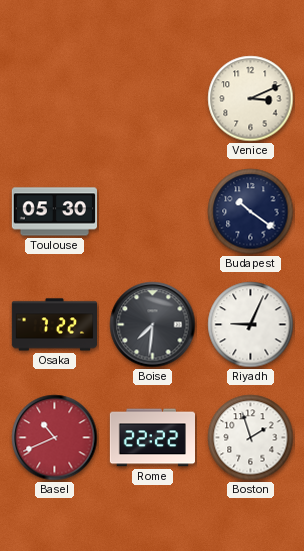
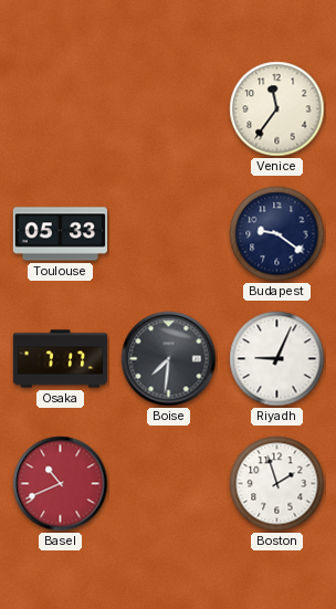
Venice: 3:11 -> 11:36
Toulouse: 05:30 -> 05:33
Budapest: 10:21 -> 9:21
Osaka: 7:22 -> 7:17
Rome: 22:22 -> none
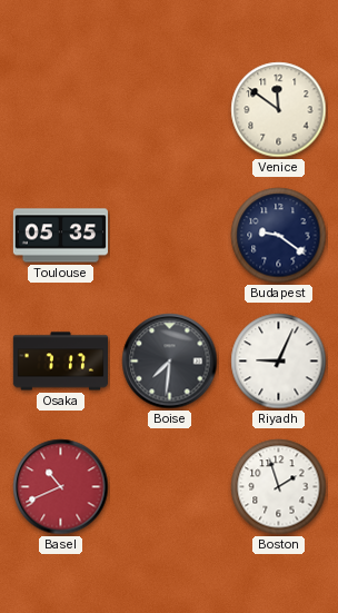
Venice: 11:36 -> 11:51
Toulouse: 05:33 -> 05:35
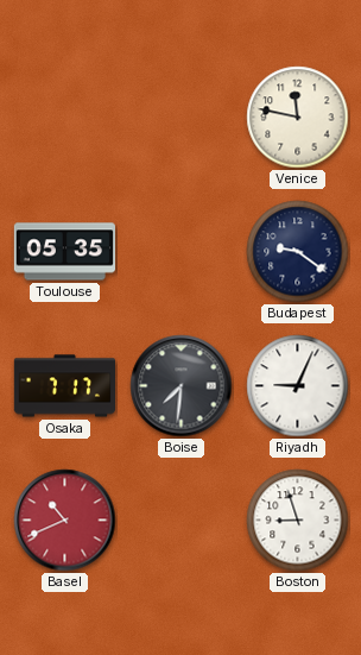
Venice: 11:51 -> 11:47
Boston: 1:57 -> 8:57
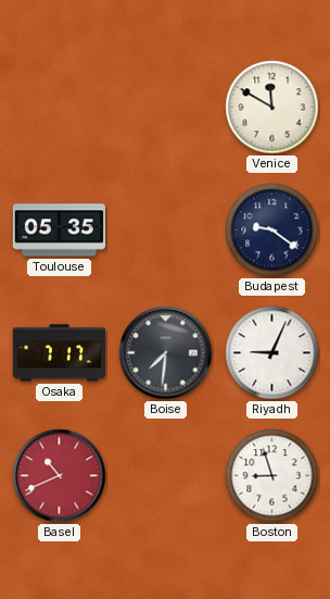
Venice: 11:47 -> 11:50
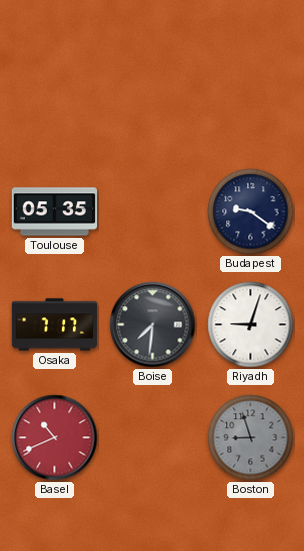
Venice: 11:50 -> none
Riyadh: 9:04 -> 9:03
Boston dial: white -> grey
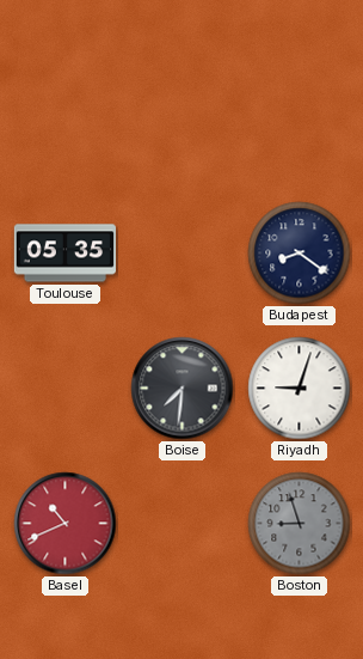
Budapest: 9:21 -> 8:21
Osaka: 7:17 -> none
